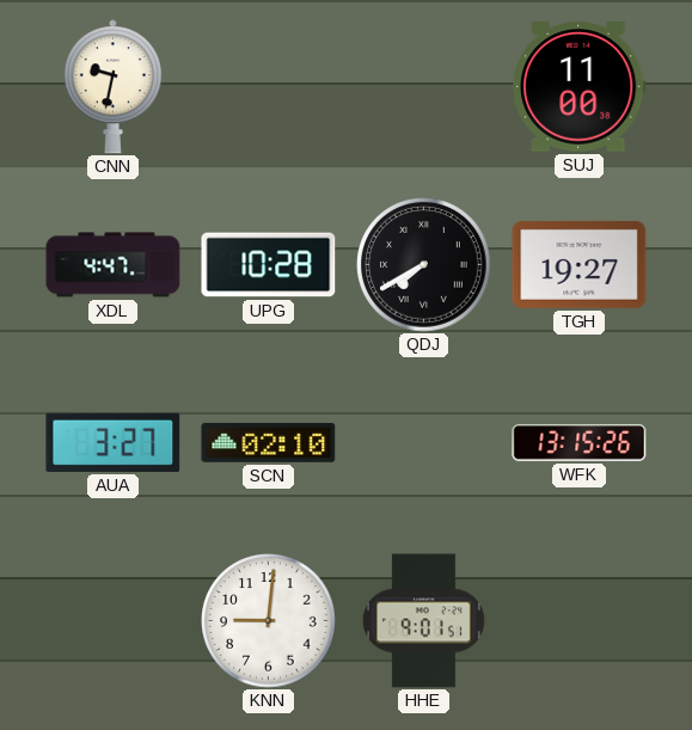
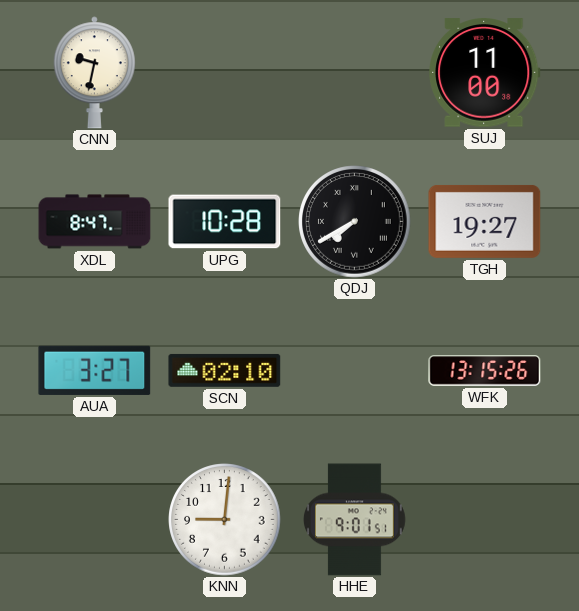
XDL: 4:47 -> 8:47
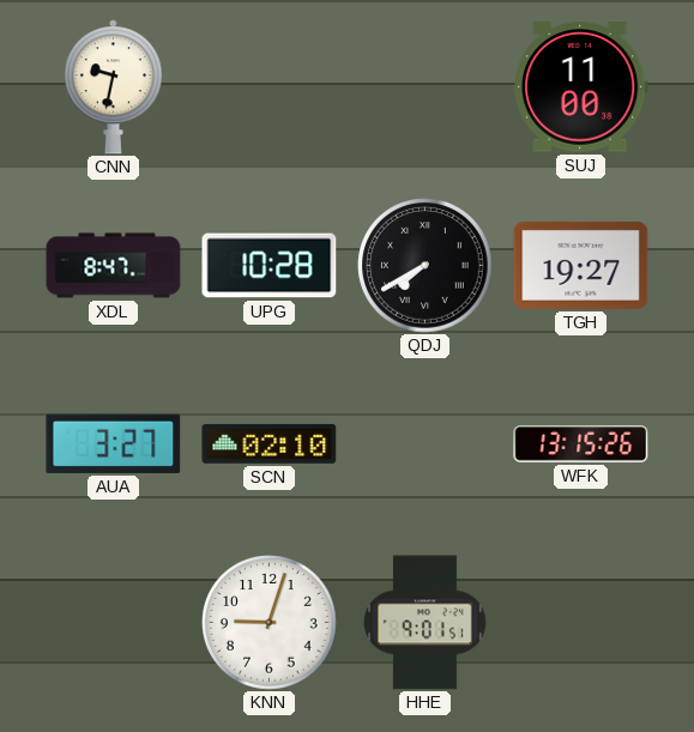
KNN: 9:01 -> 9:03
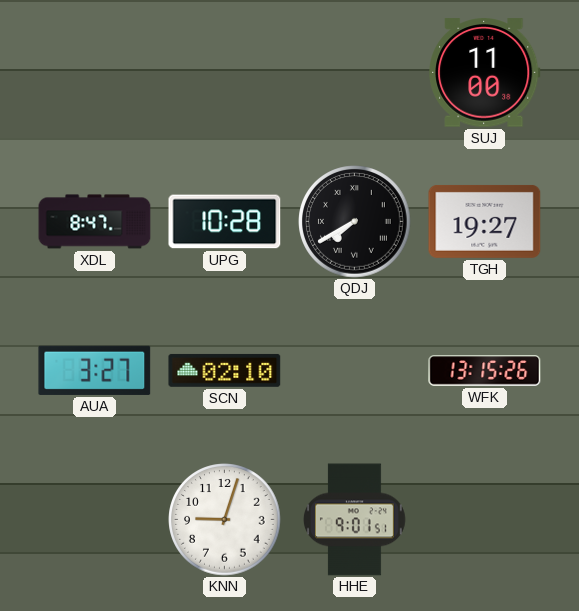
CNN: 9:32 -> none
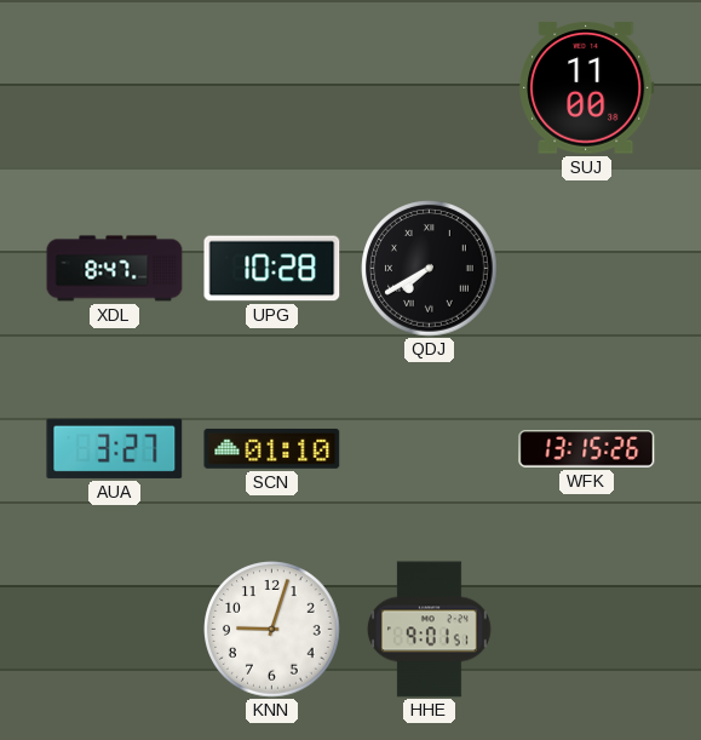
TGH: 19:27 -> none
SCN: 02:10 -> 01:10
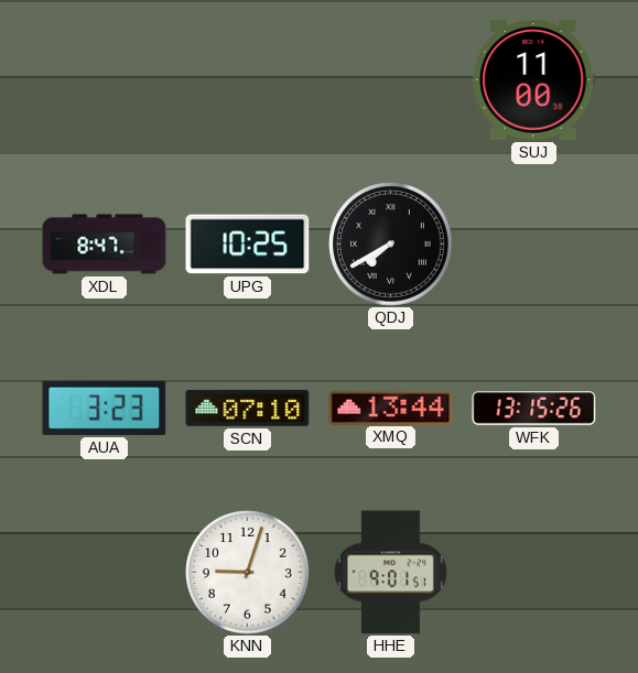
UPG: 10:28 -> 10:25
AUA: 3:27 -> 3:23
SCN: 01:10 -> 07:10
XMQ: none -> 13:44
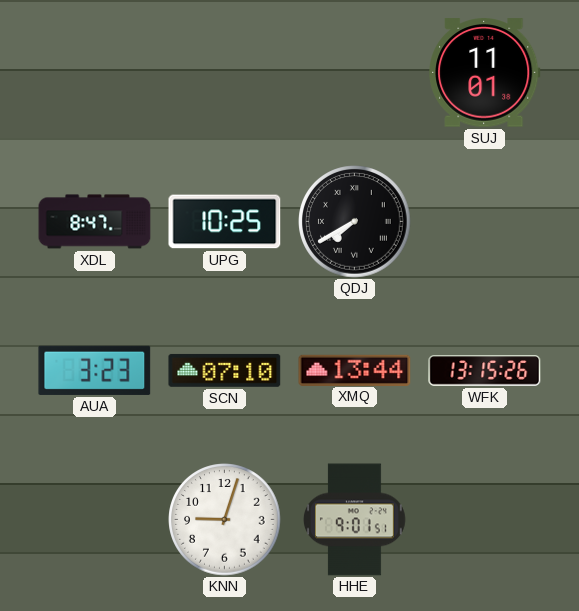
SUJ: 11:00 -> 11:01
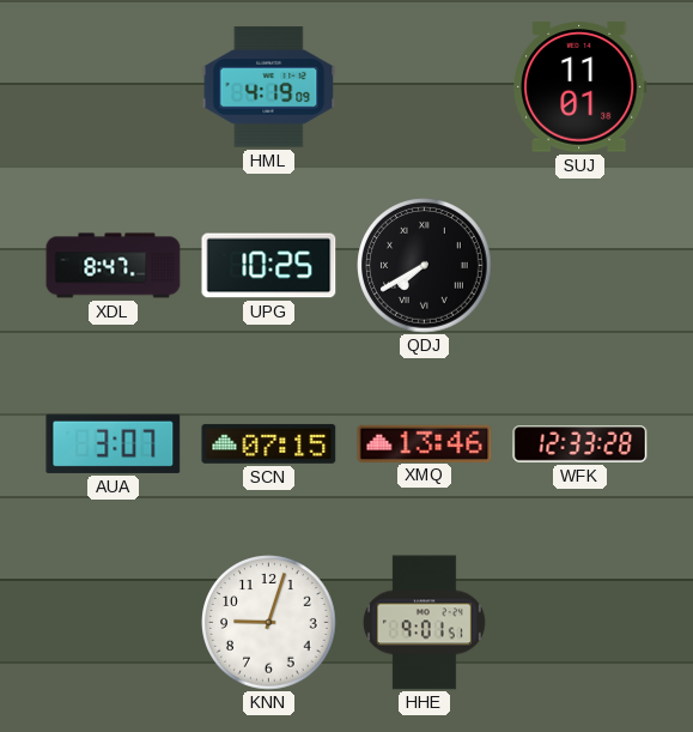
HML: none -> 4:19
AUA: 3:23 -> 3:07
SCN: 07:10 -> 07:15
XMQ: 13:44 -> 13:46
WFK: 13:15 -> 12:33
